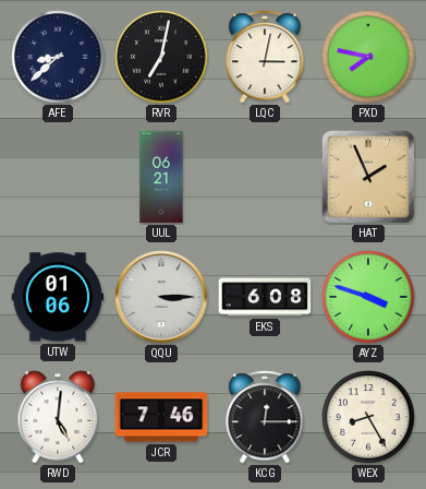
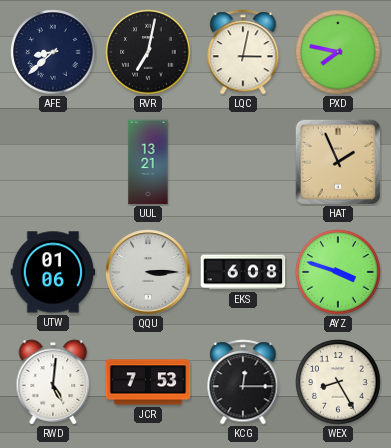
UUL: 06:21 -> 13:21
JCR: 7:46 -> 7:53
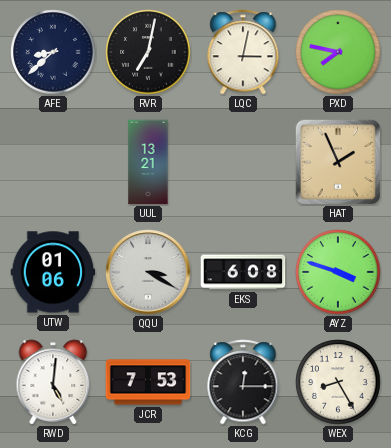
QQU: 3:15 -> 3:20
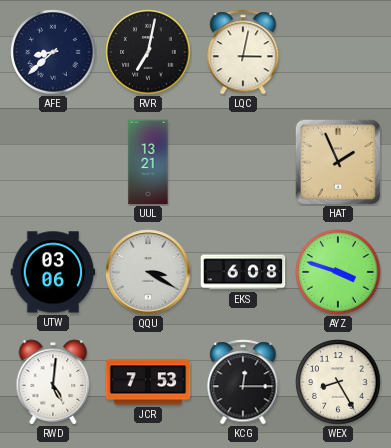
PXD: 7:47 -> none
UTW: 01:06 -> 03:06
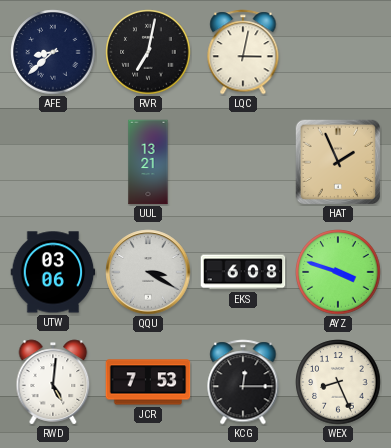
WEX: 8:25 -> 8:26
